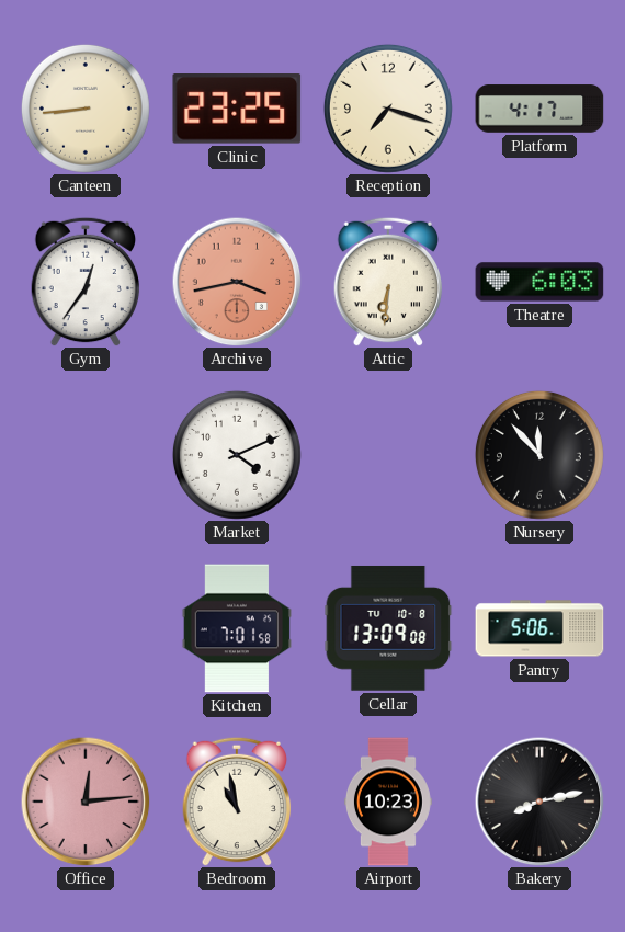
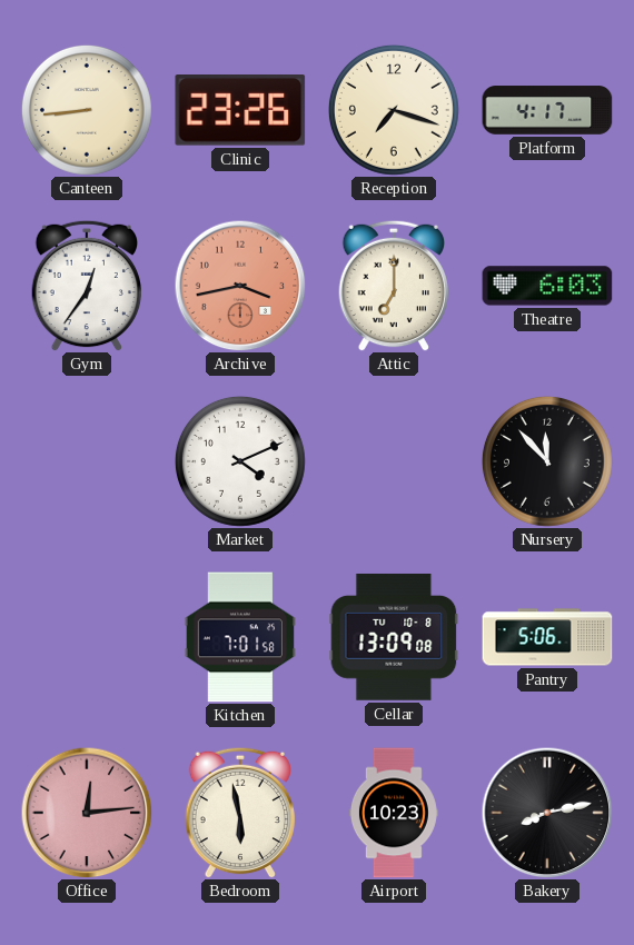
Clinic: 23:25 -> 23:26
Attic: 6:31 -> 7:00
Bedroom: 10:58 -> 5:58
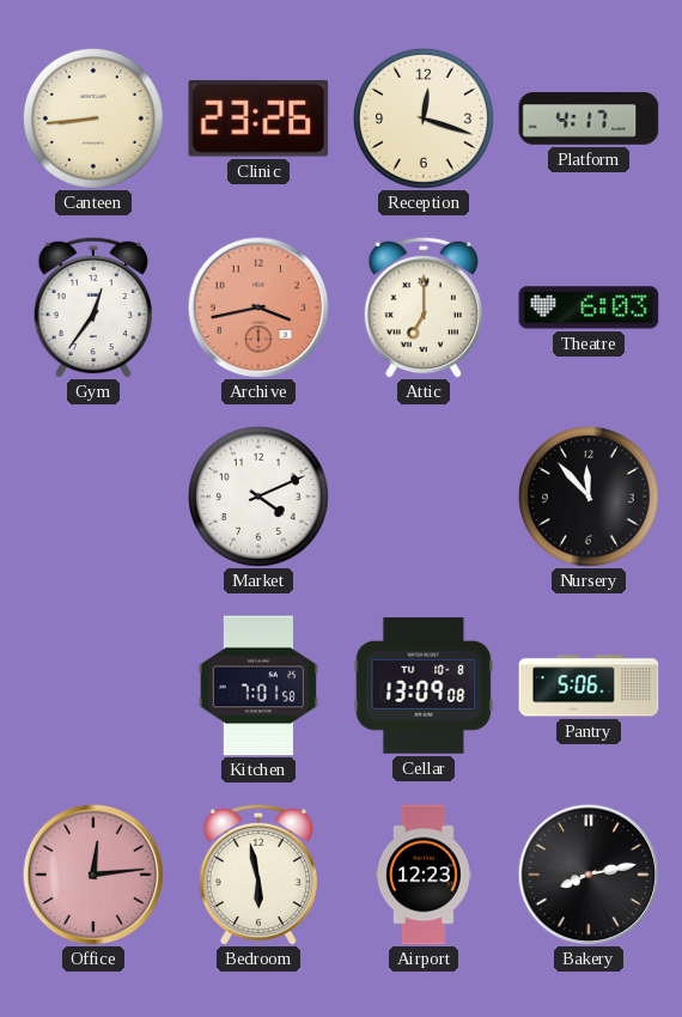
Reception: 7:18 -> 12:18
Airport: 10:23 -> 12:23
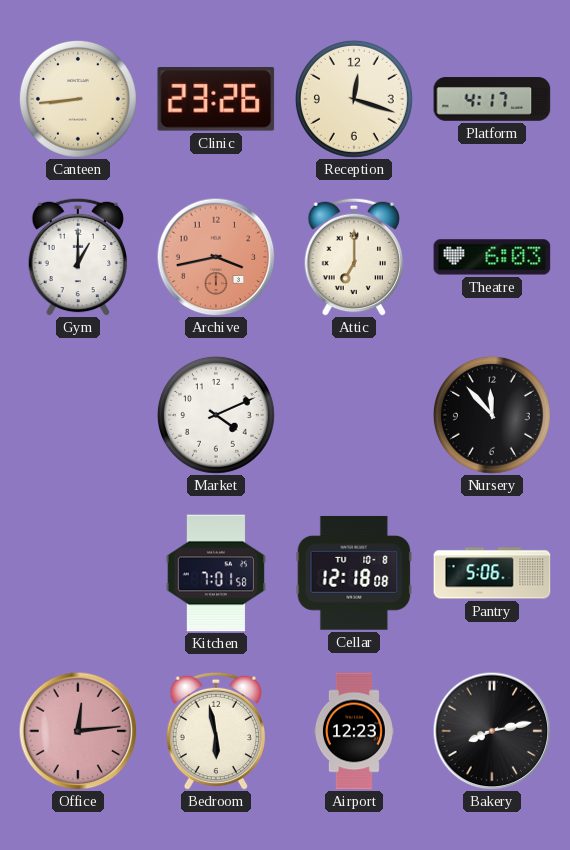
Gym: 12:36 -> 1:00
Cellar: 13:09 -> 12:18
